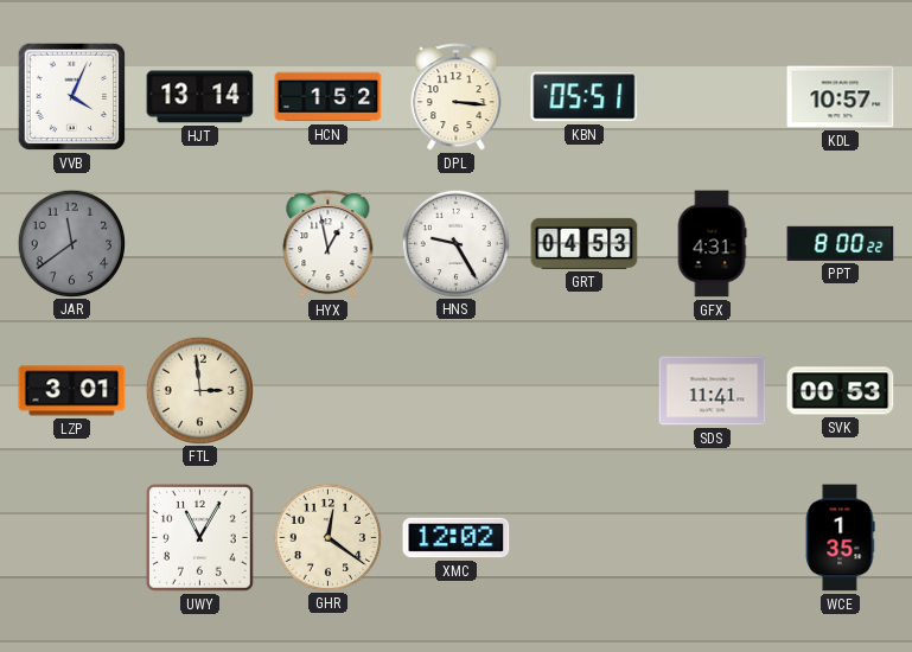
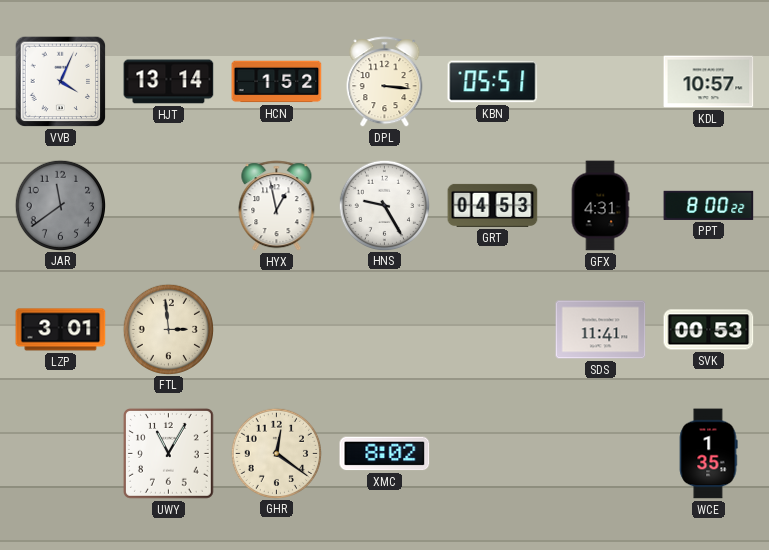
XMC: 12:02 -> 8:02
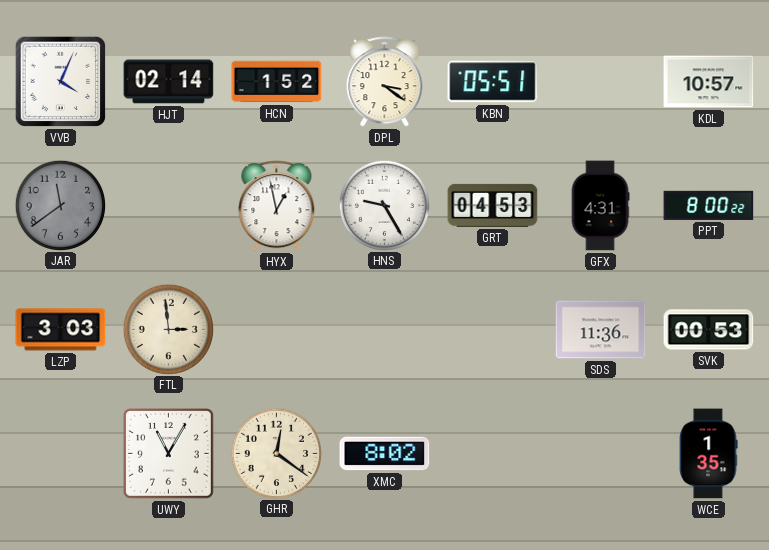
HJT: 13:14 -> 02:14
DPL: 3:16 -> 3:21
LZP: 3:01 -> 3:03
SDS: 11:41 -> 11:36
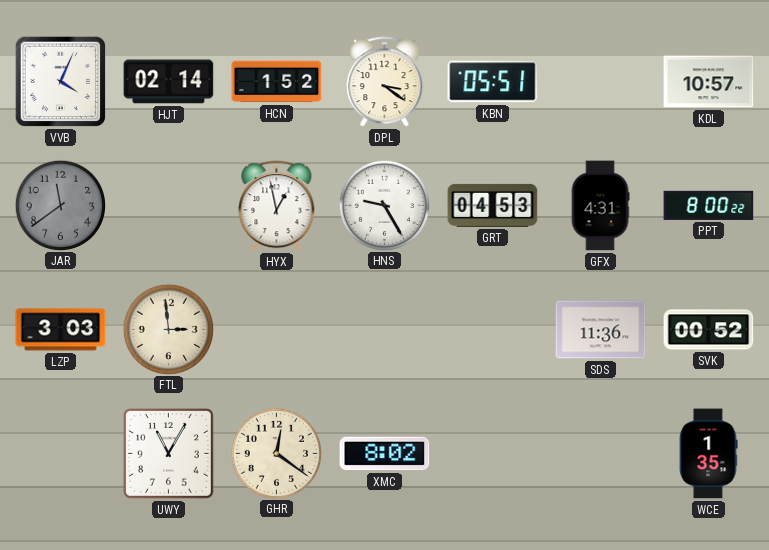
SVK: 00:53 -> 00:52
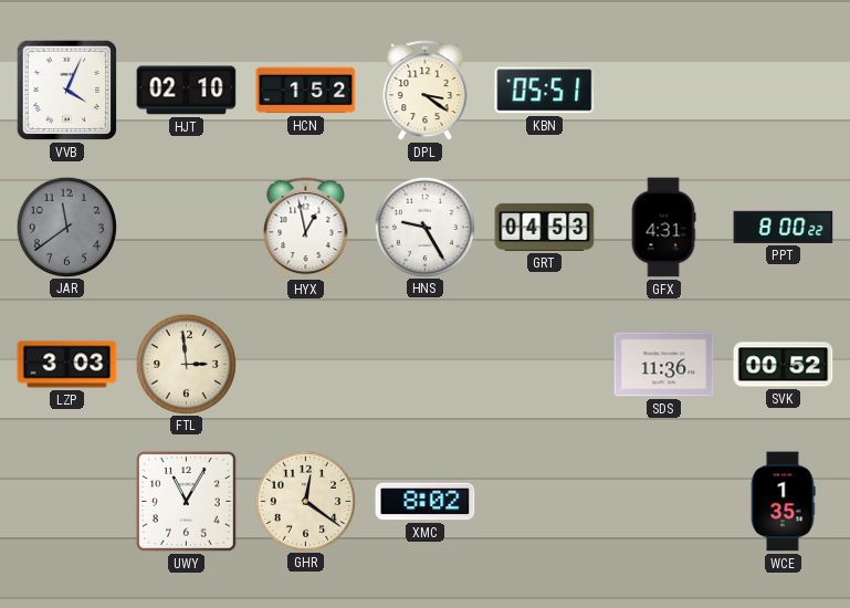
HJT: 02:14 -> 02:10
KDL: 10:57 -> none
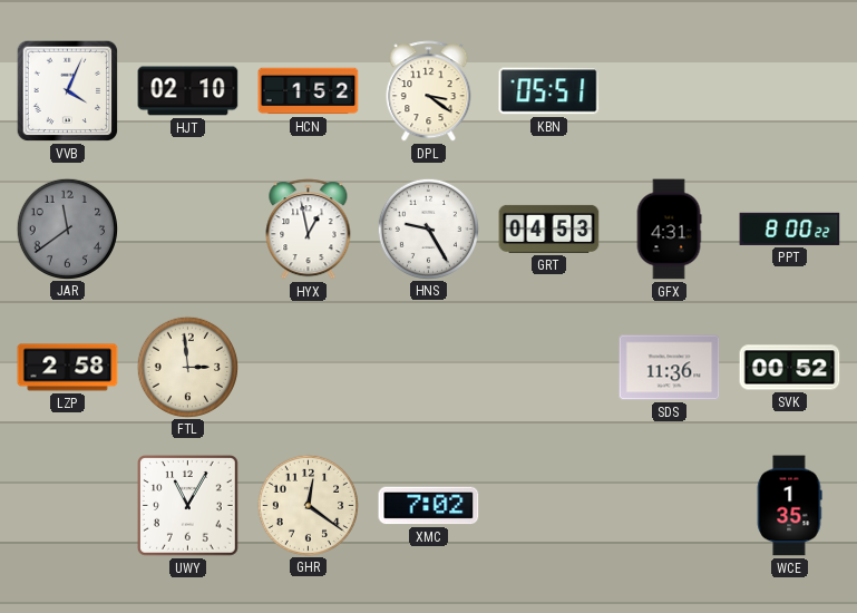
LZP: 3:03 -> 2:58
XMC: 8:02 -> 7:02
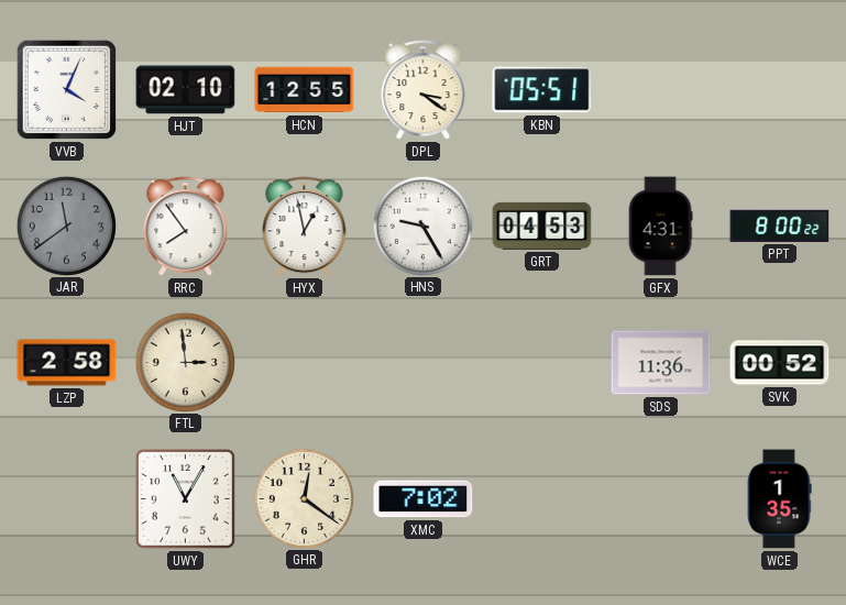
HCN: 1:52 -> 12:55
RRC: none -> 7:54
